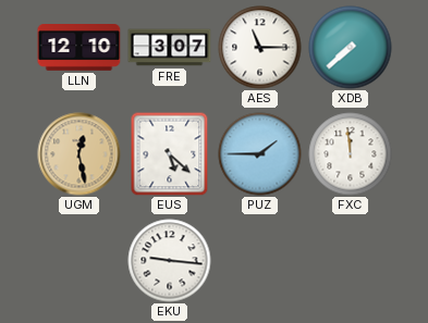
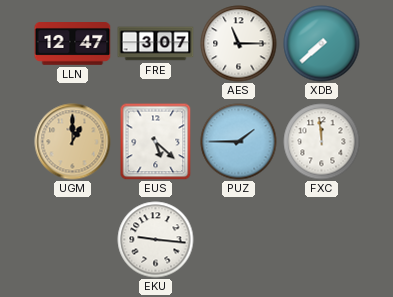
LLN: 12:10 -> 12:47
UGM: 12:28 -> 1:00
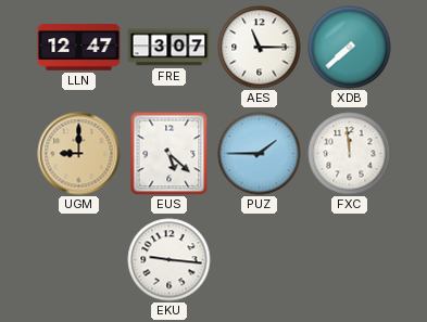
UGM: 1:00 -> 9:00
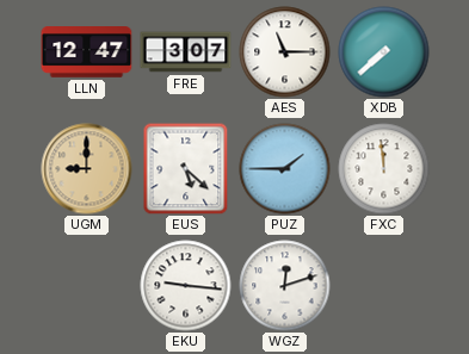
WGZ: none -> 12:12
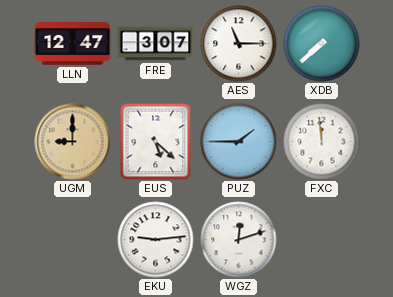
EKU: 9:16 -> 9:14
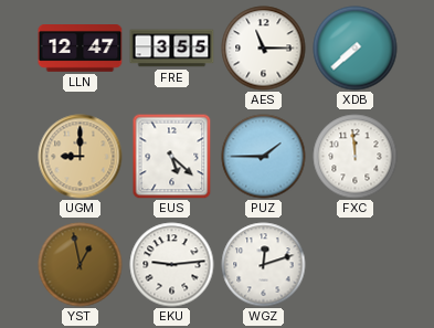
FRE: 3:07 -> 3:55
YST: none -> 12:58
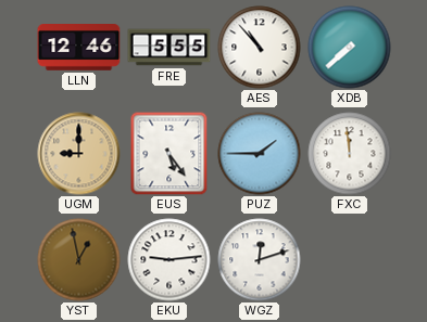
LLN: 12:47 -> 12:46
FRE: 3:55 -> 5:55
AES: 11:15 -> 10:53
EUS: 5:22 -> 5:24
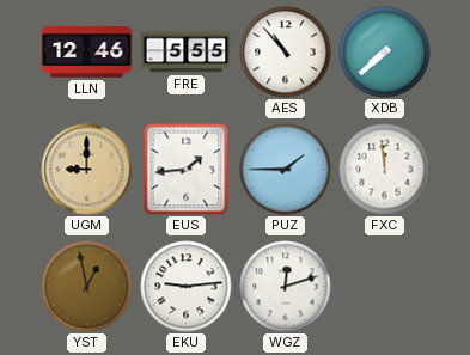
EUS: 5:24 -> 1:44
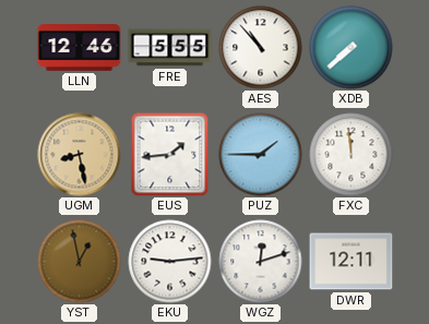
UGM: 9:00 -> 8:28
DWR: none -> 12:11
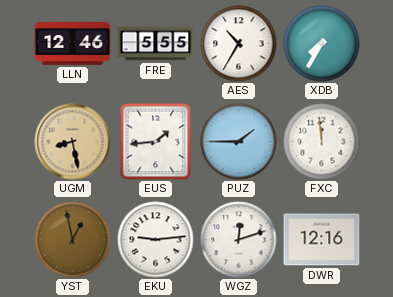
AES: 10:53 -> 10:35
XDB: 7:38 -> 7:35
DWR: 12:11 -> 12:16
